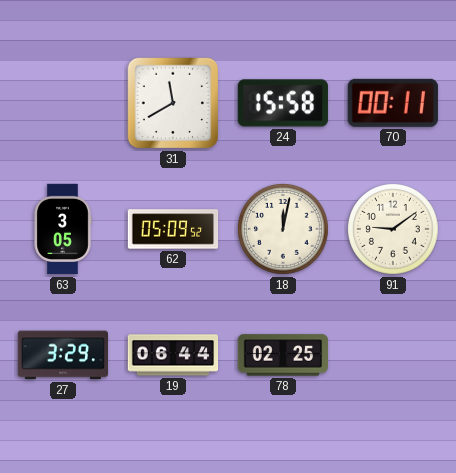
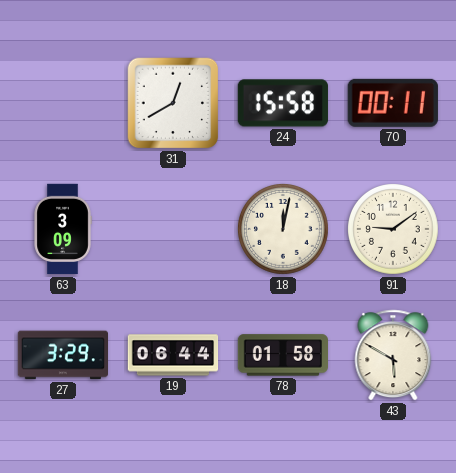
31: 11:40 -> 12:40
63: 3:05 -> 3:09
62: 05:09 -> none
78: 02:25 -> 01:58
43: none -> 5:50
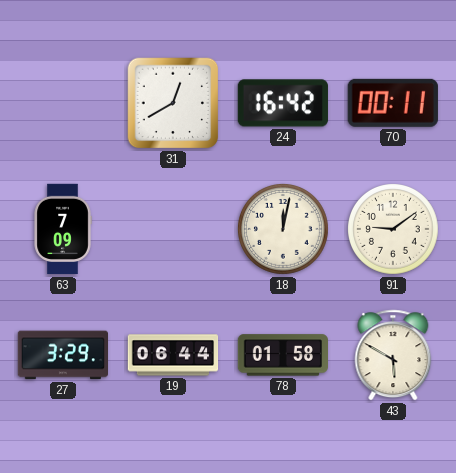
24: 15:58 -> 16:42
63: 3:09 -> 7:09
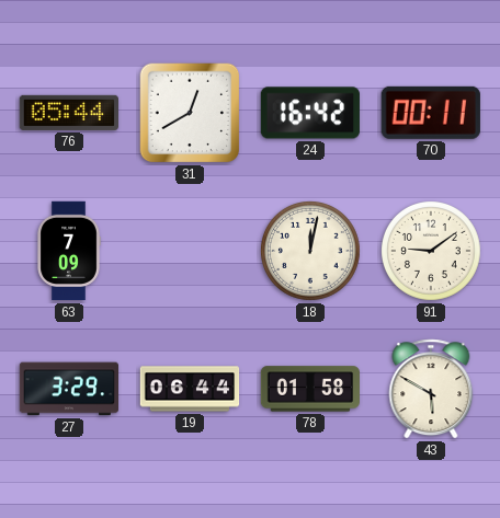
76: none -> 05:44
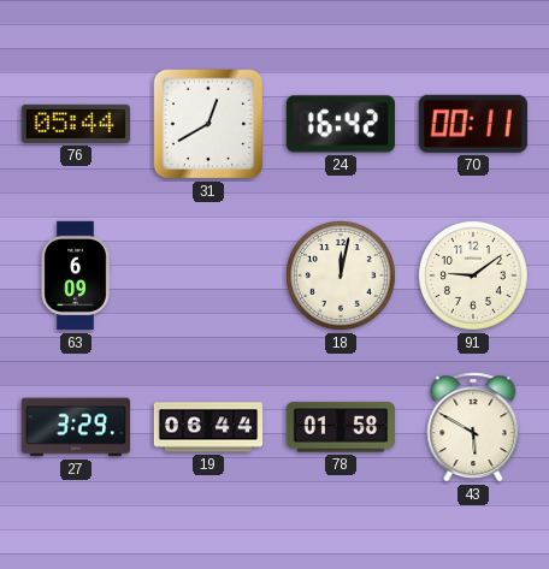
63: 7:09 -> 6:09
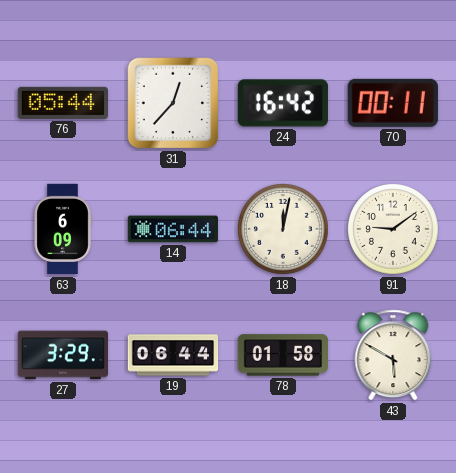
31: 12:40 -> 12:37
14: none -> 06:44
